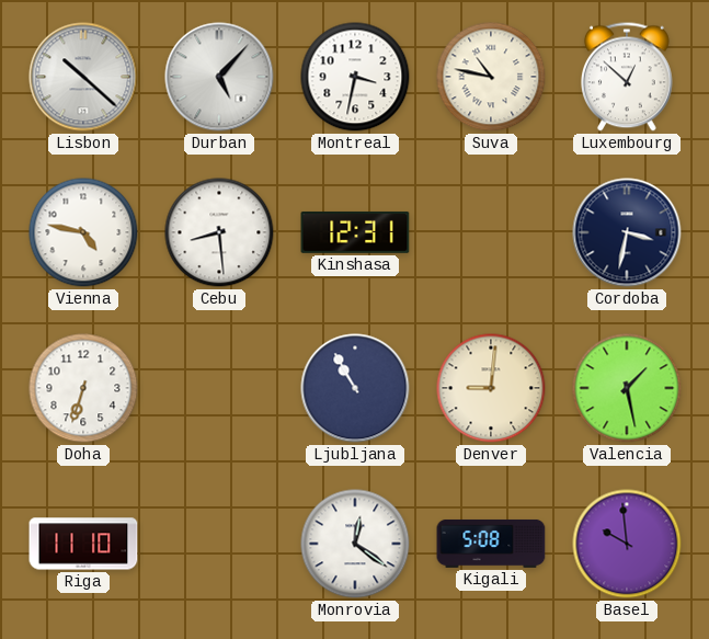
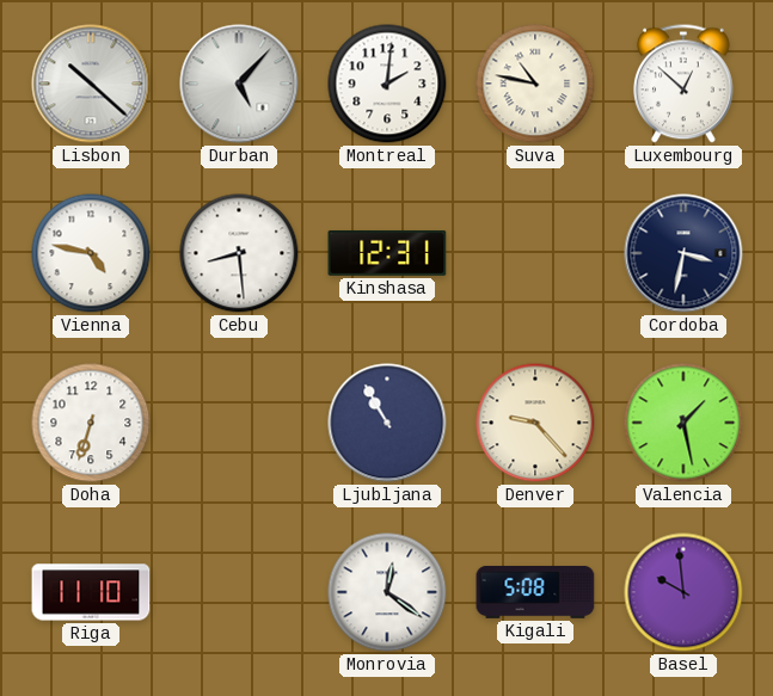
Montreal: 3:32 -> 2:01
Denver: 9:01 -> 9:23
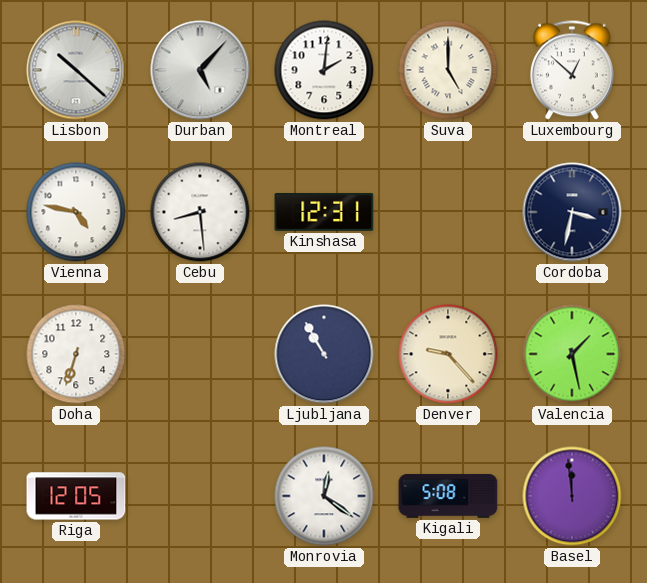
Suva: 10:47 -> 5:00
Riga: 11:10 -> 12:05
Basel: 9:59 -> 11:59
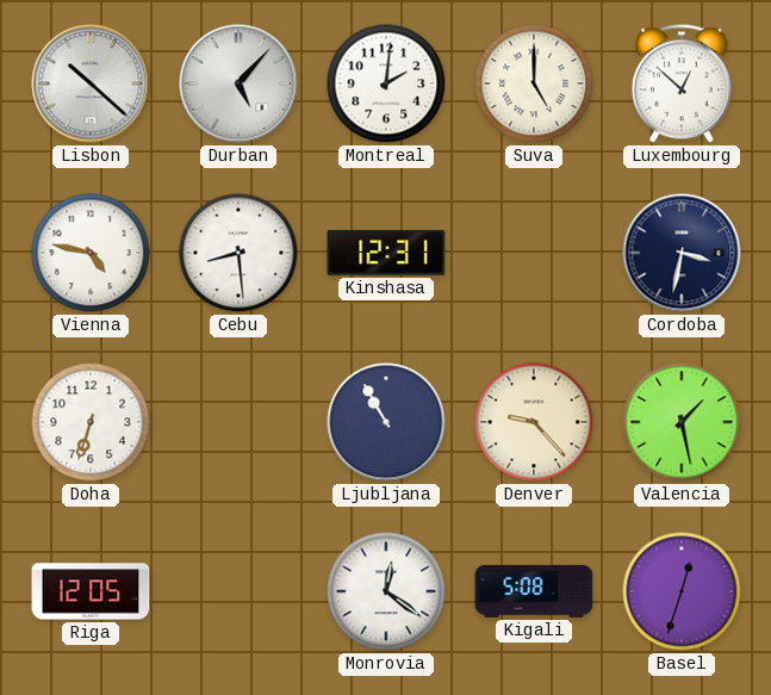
Basel: 11:59 -> 12:33
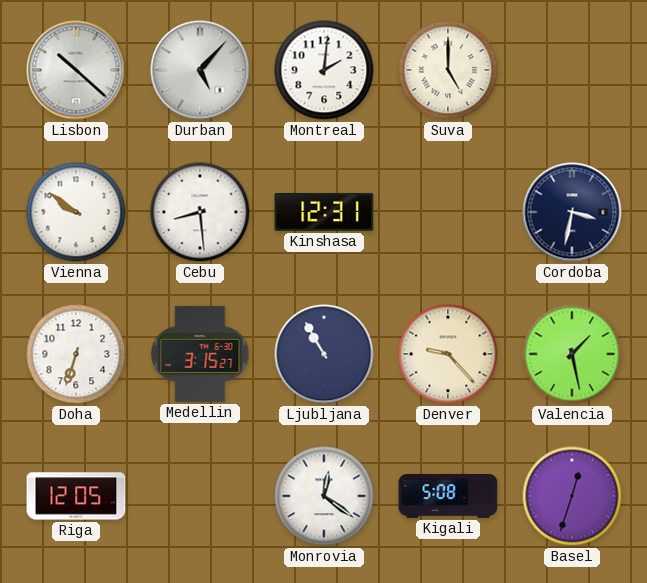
Luxembourg: 12:52 -> none
Vienna: 4:47 -> 9:51
Medellin: none -> 3:15
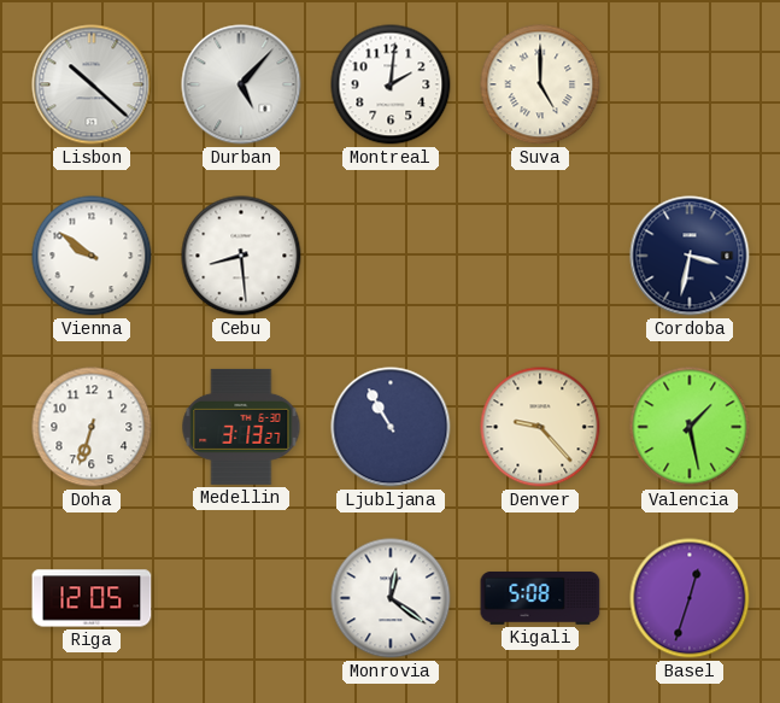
Kinshasa: 12:31 -> none
Medellin: 3:15 -> 3:13
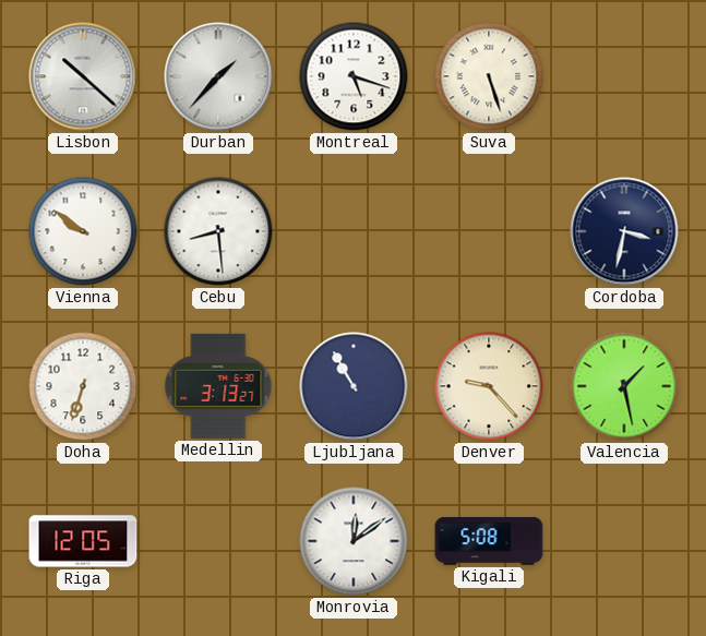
Durban: 5:07 -> 1:37
Montreal: 2:01 -> 5:18
Suva: 5:00 -> 5:27
Monrovia: 12:21 -> 12:09
Basel: 12:33 -> none
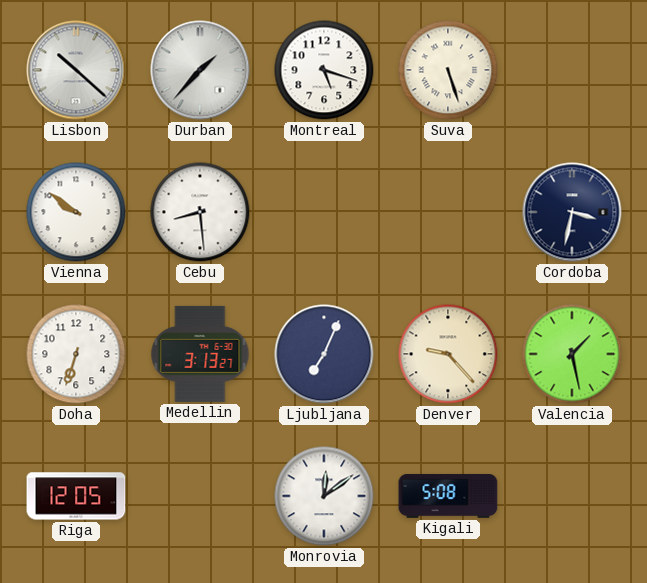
Ljubljana: 10:55 -> 7:04
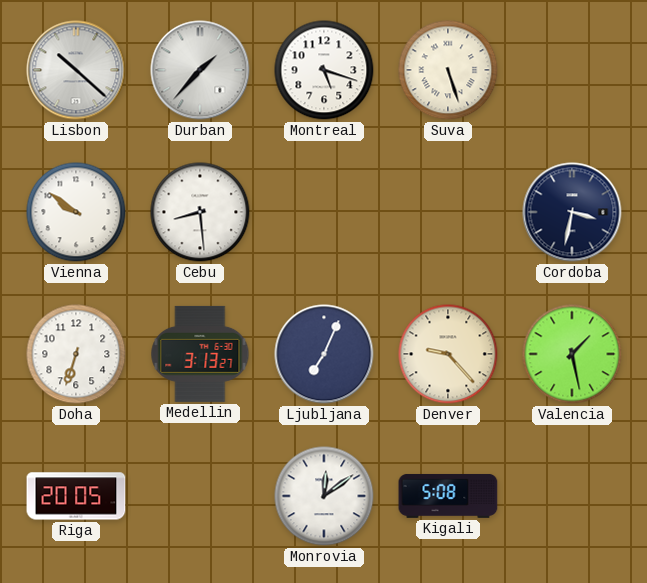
Riga: 12:05 -> 20:05
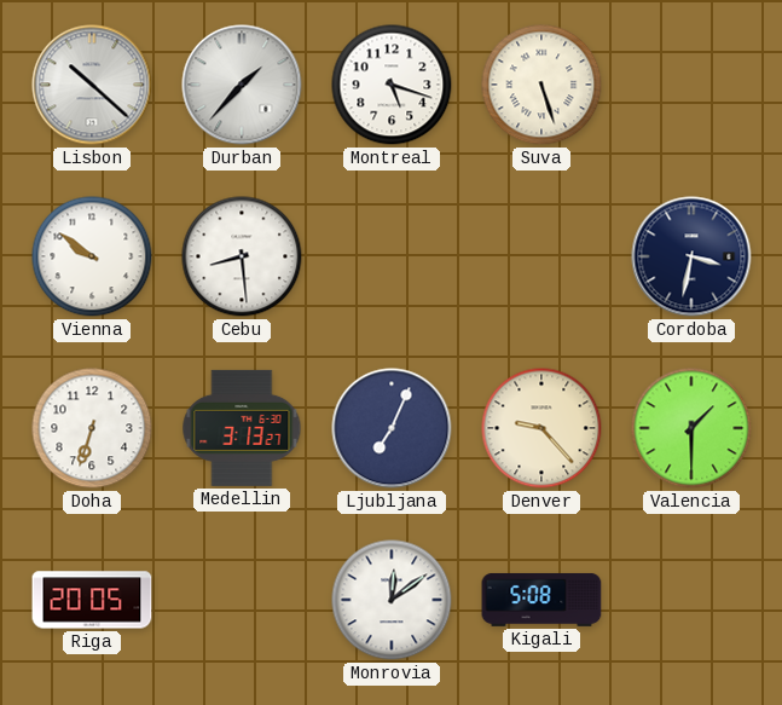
Valencia: 1:28 -> 1:30
